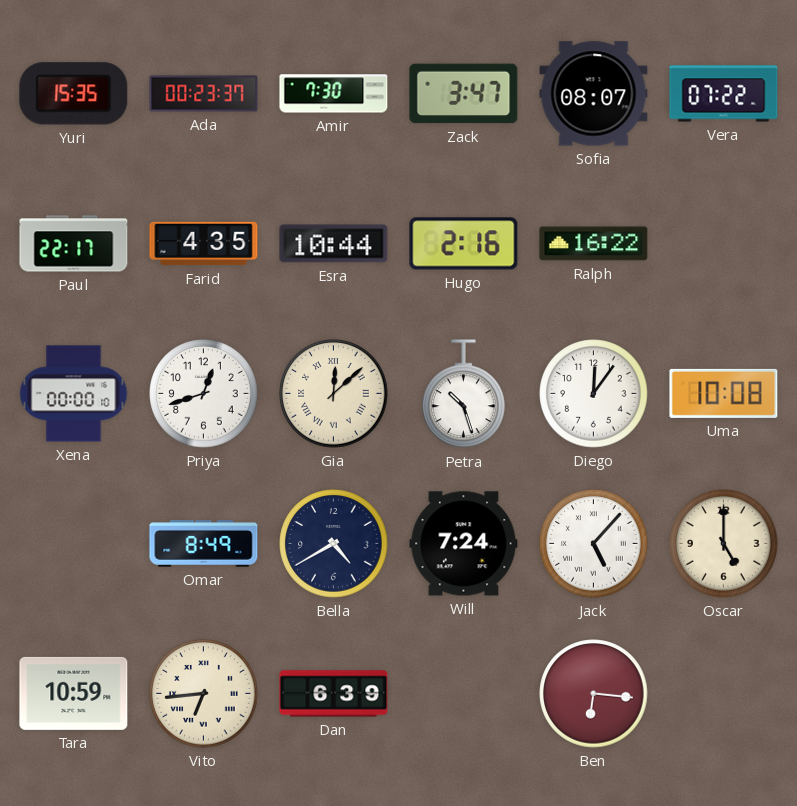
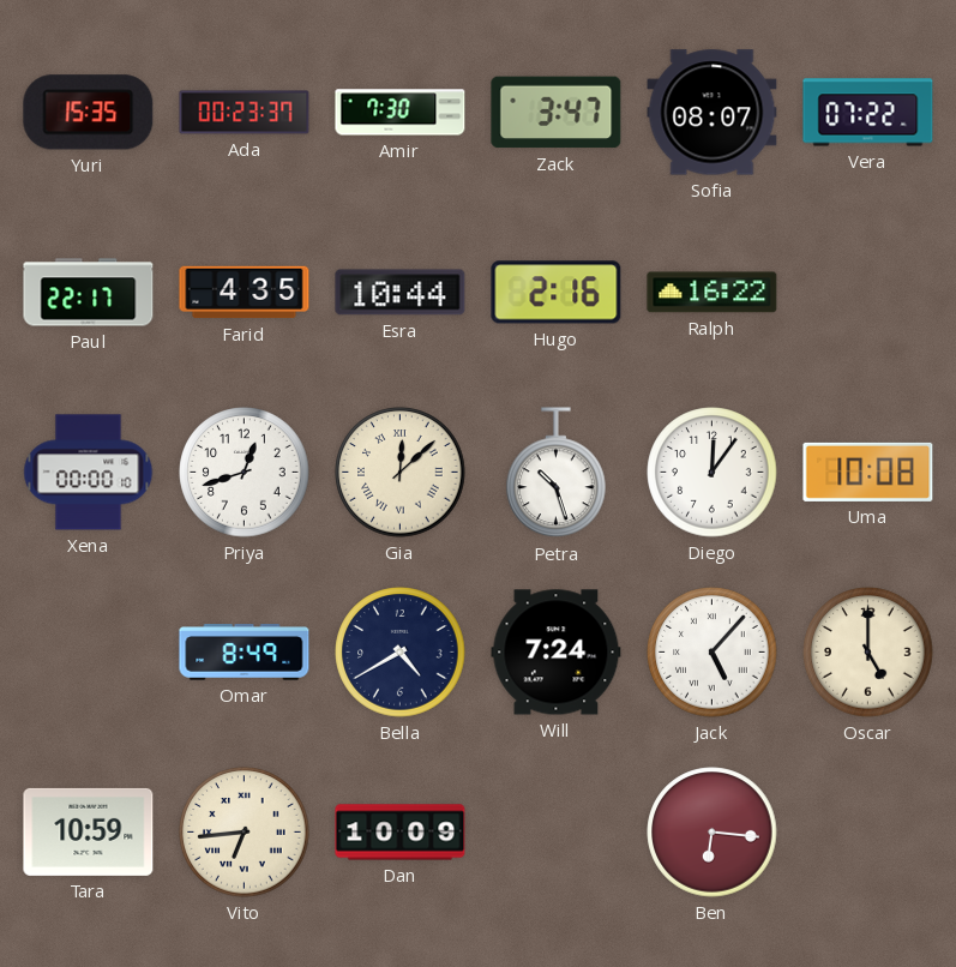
Dan: 6:39 -> 10:09
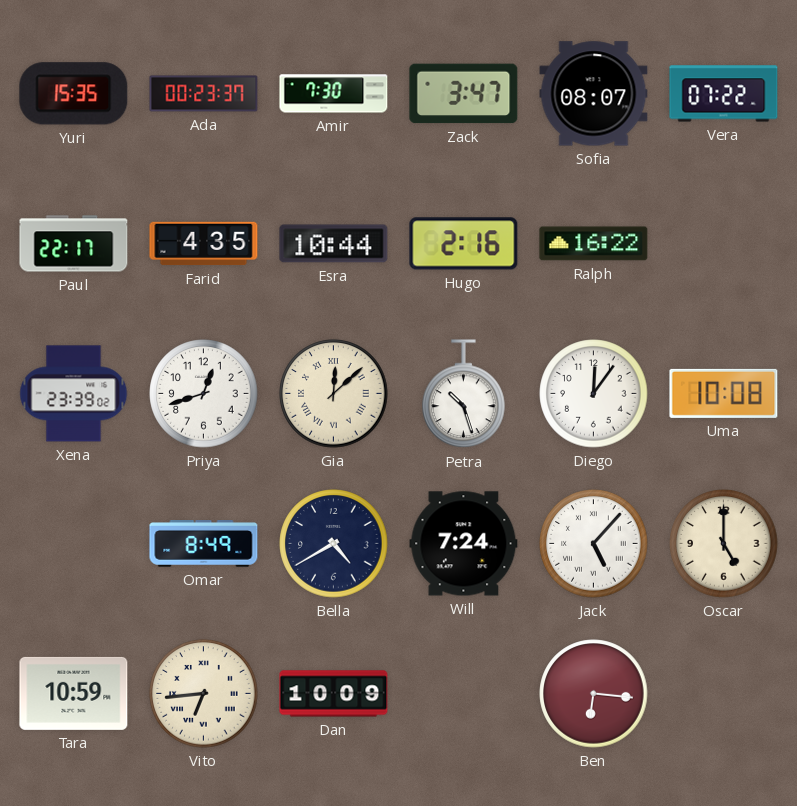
Xena: 00:00 -> 23:39
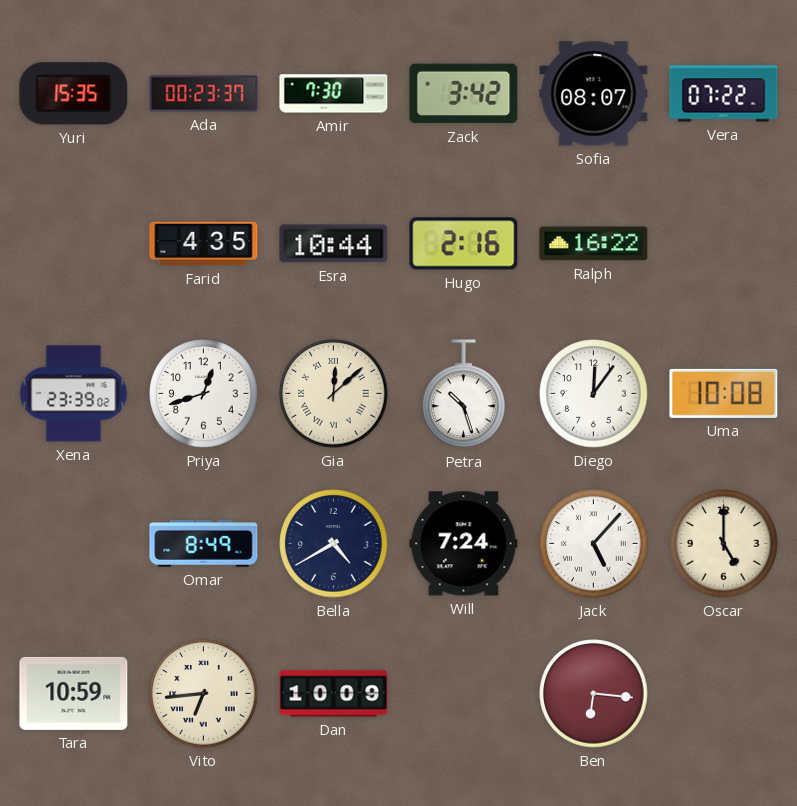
Zack: 3:47 -> 3:42
Paul: 22:17 -> none
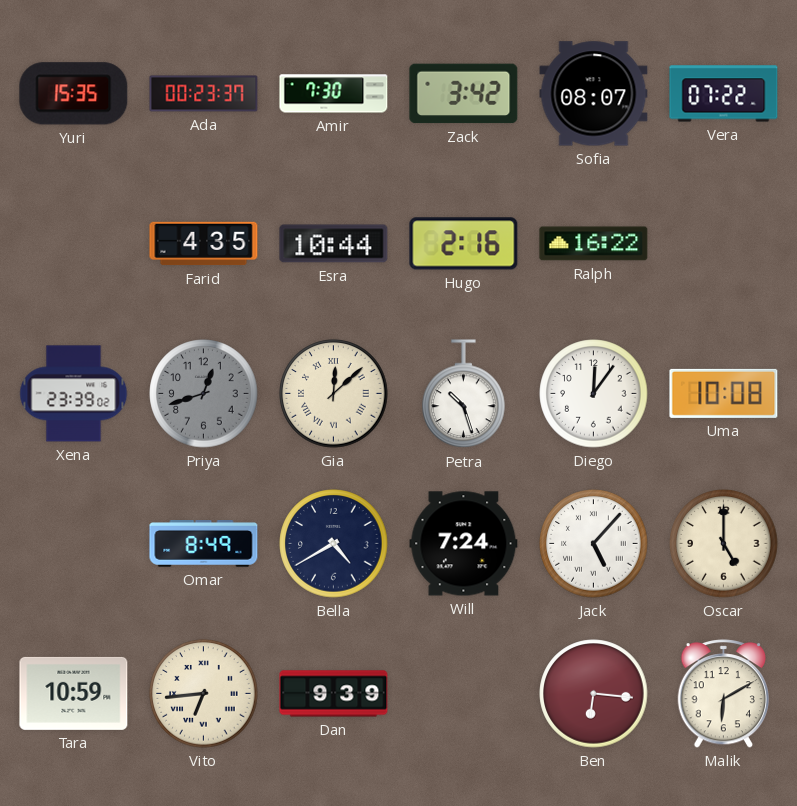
Priya dial: white -> grey
Dan: 10:09 -> 9:39
Malik: none -> 6:10
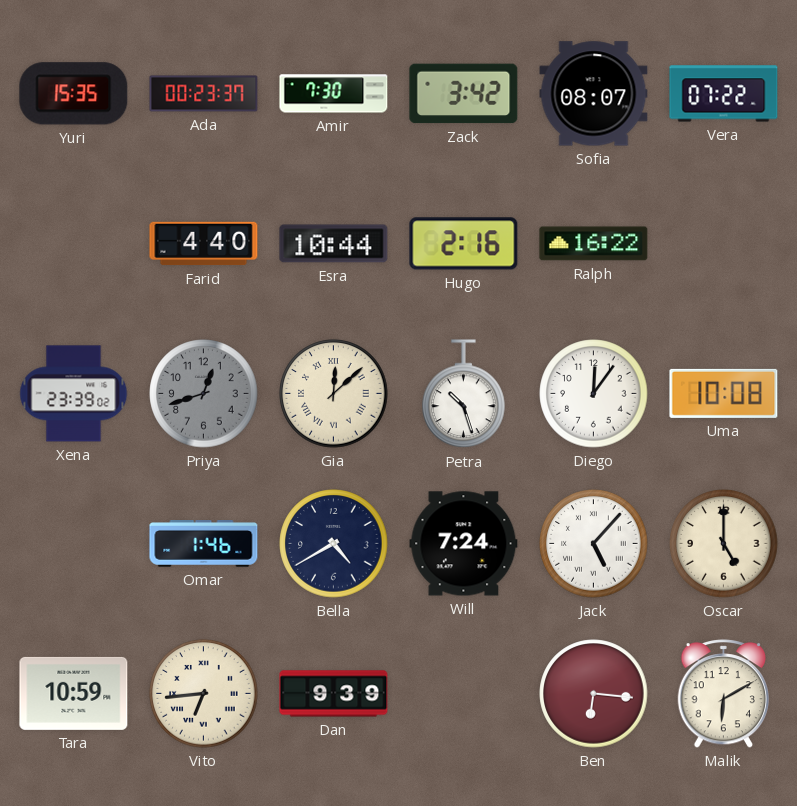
Farid: 4:35 -> 4:40
Omar: 8:49 -> 1:46
